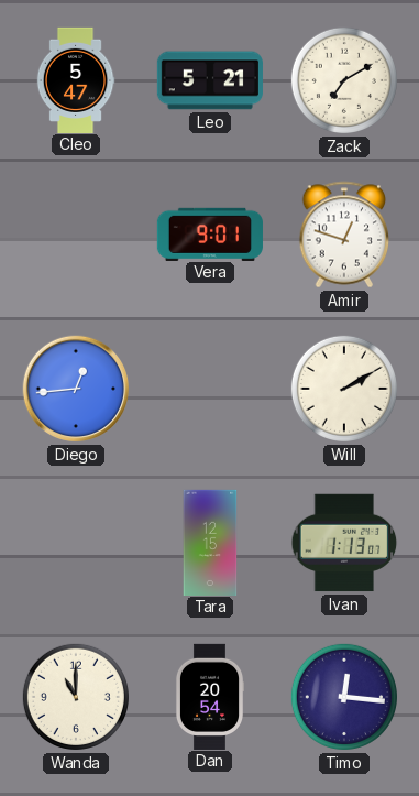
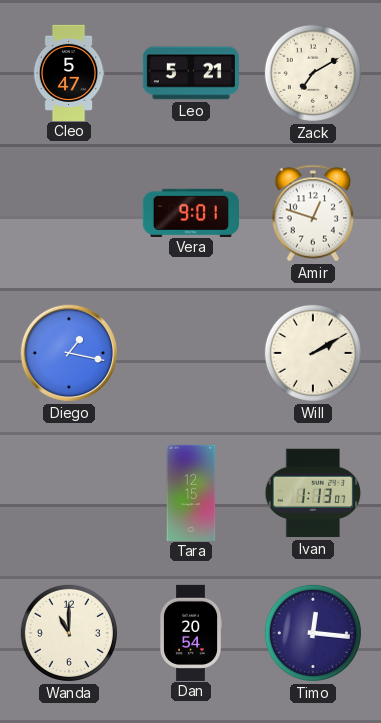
Diego: 12:44 -> 1:17
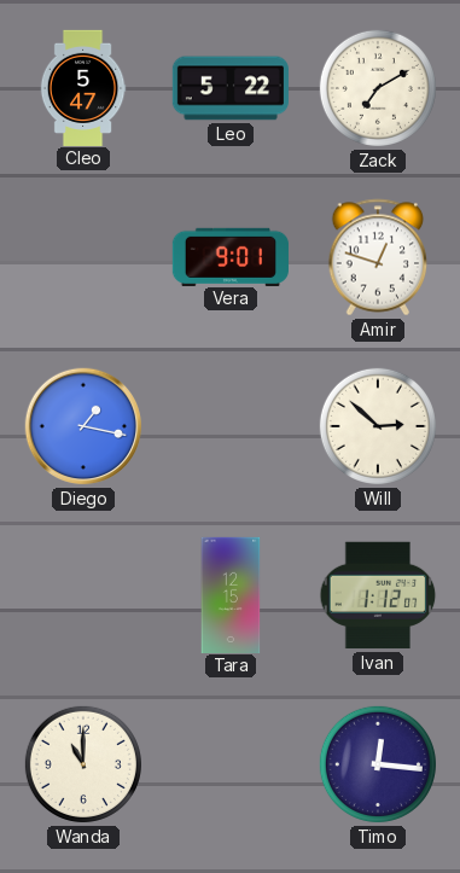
Leo: 5:21 -> 5:22
Will: 2:10 -> 2:52
Ivan: 1:13 -> 1:12
Dan: 20:54 -> none
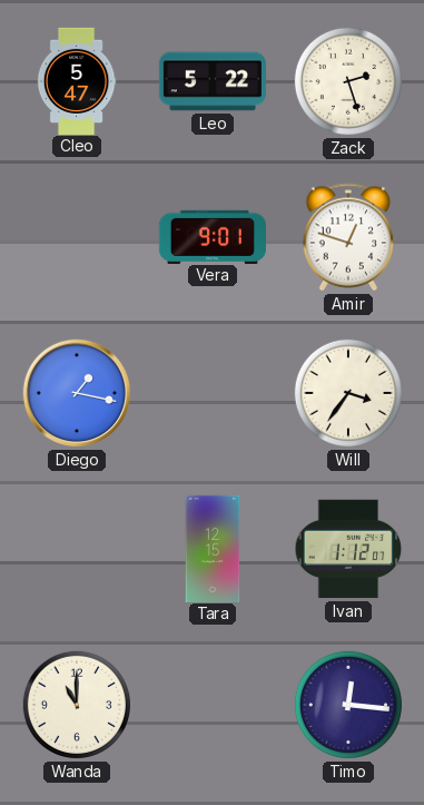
Zack: 7:10 -> 2:27
Will: 2:52 -> 3:36
